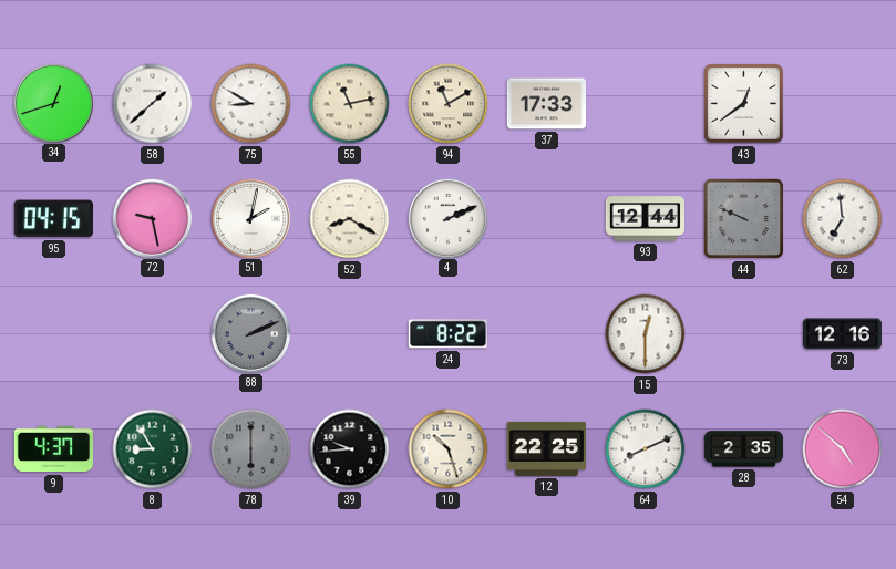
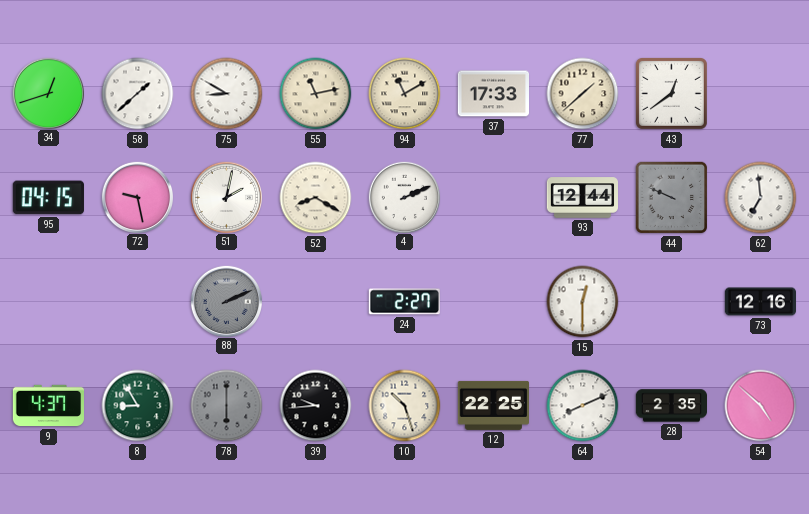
77: none -> 1:38
24: 8:22 -> 2:27
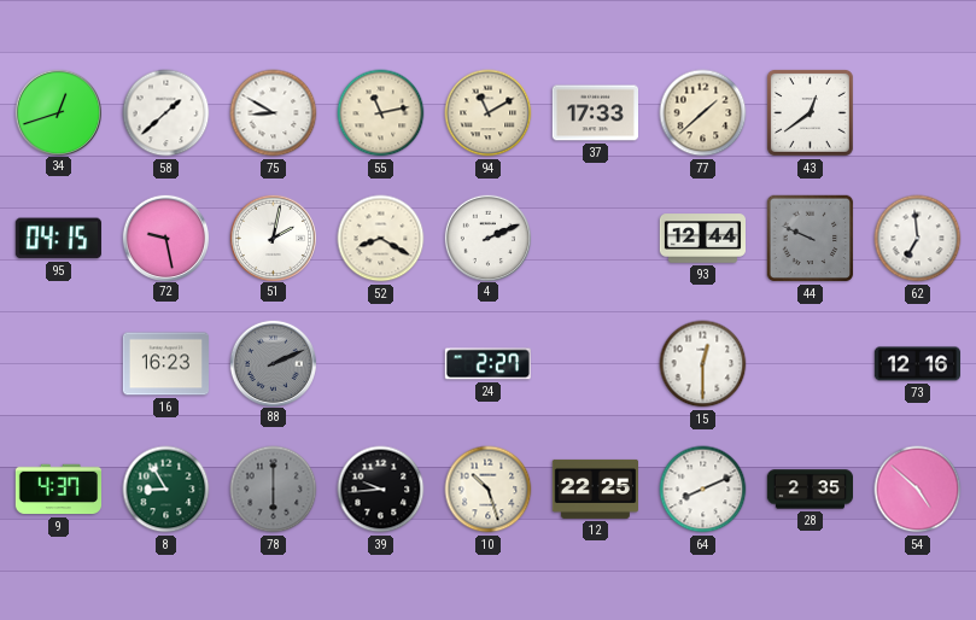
16: none -> 16:23
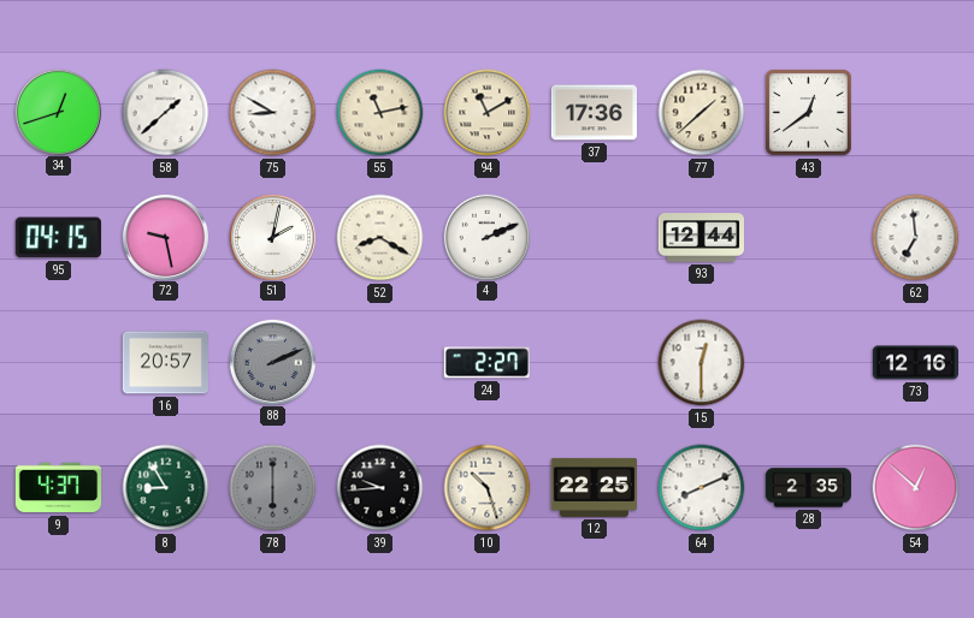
37: 17:33 -> 17:36
44: 9:49 -> none
16: 16:23 -> 20:57
54: 4:52 -> 12:52
